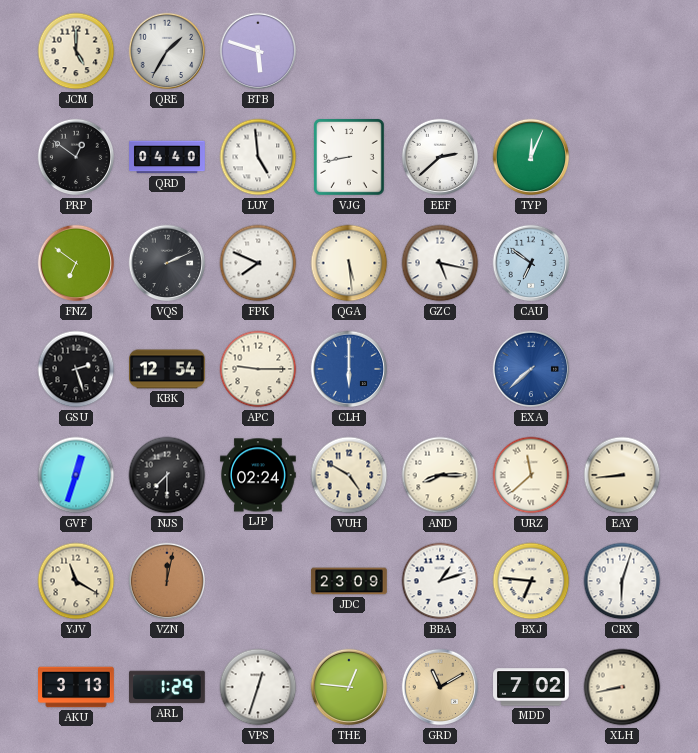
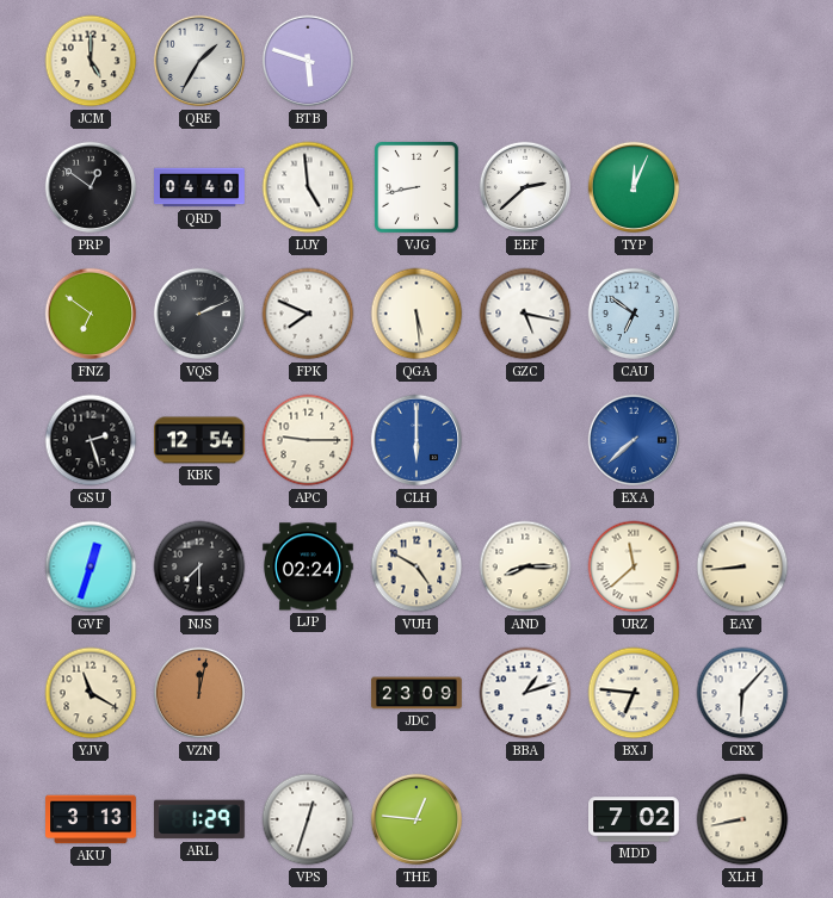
CRX: 6:03 -> 6:07
GRD: 11:10 -> none
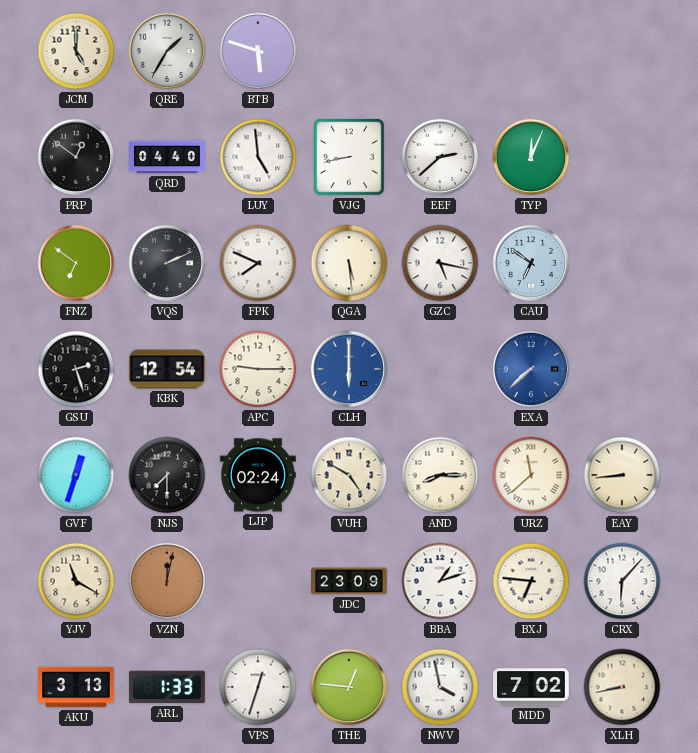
ARL: 1:29 -> 1:33
NWV: none -> 3:58
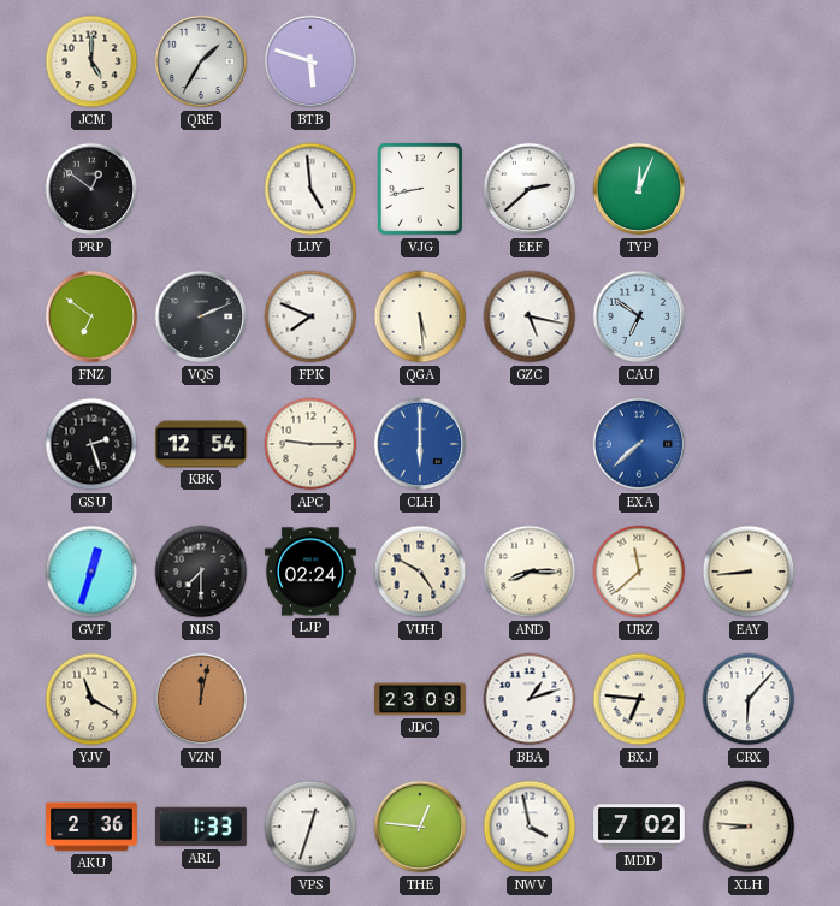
QRD: 04:40 -> none
AKU: 3:13 -> 2:36
XLH: 8:43 -> 8:46
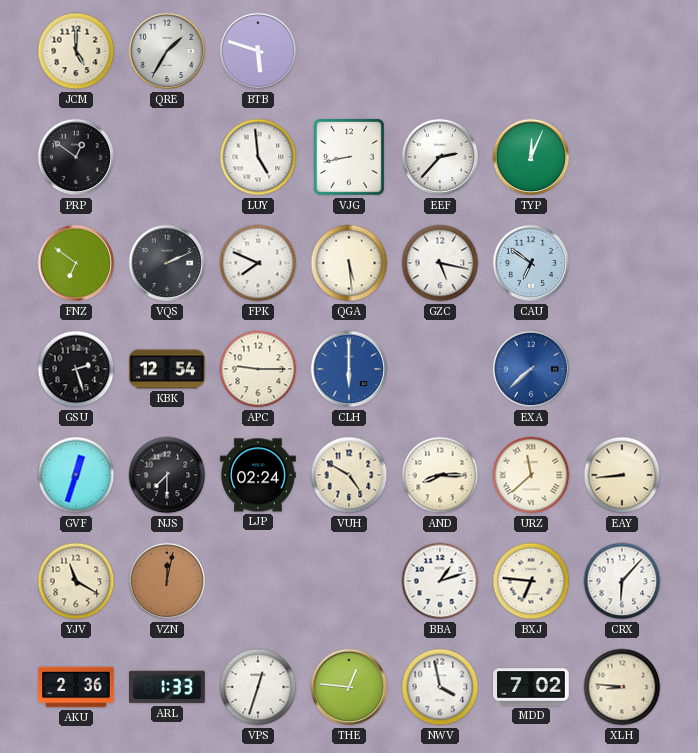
EEF: 2:38 -> 2:37
JDC: 23:09 -> none
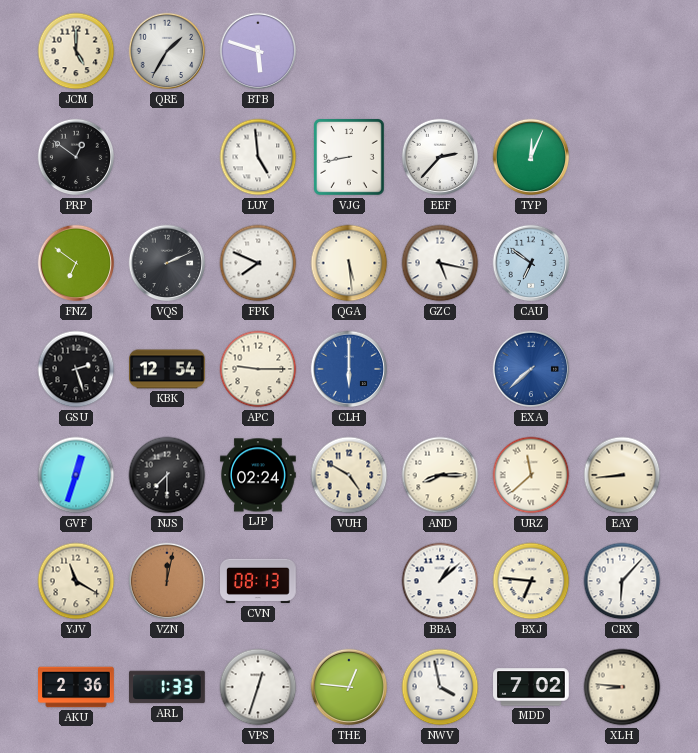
CVN: none -> 08:13
BBA: 1:12 -> 1:08
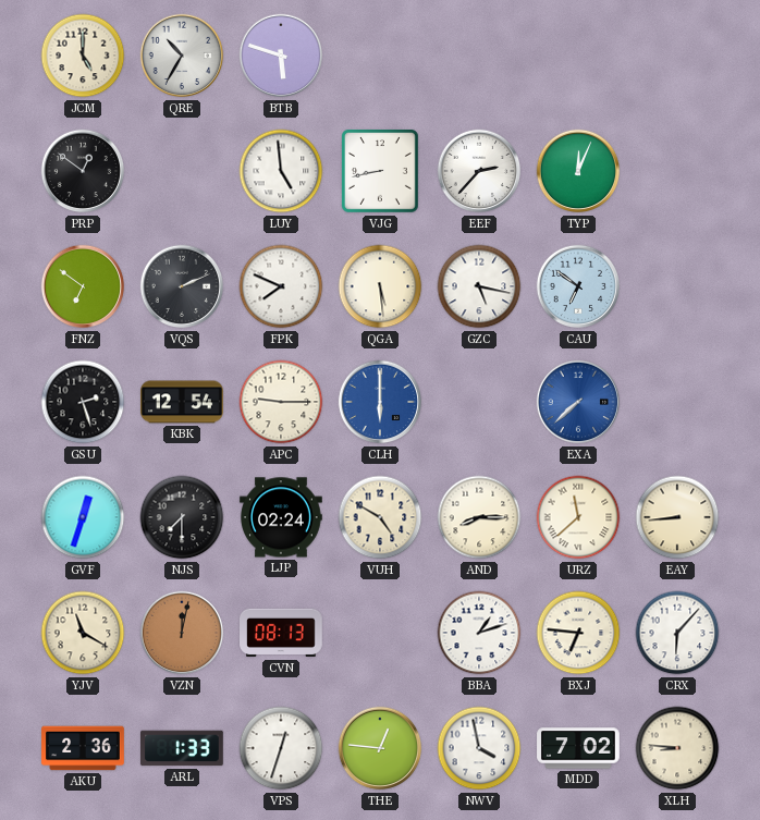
QRE: 1:35 -> 10:35
BBA: 1:08 -> 1:12
